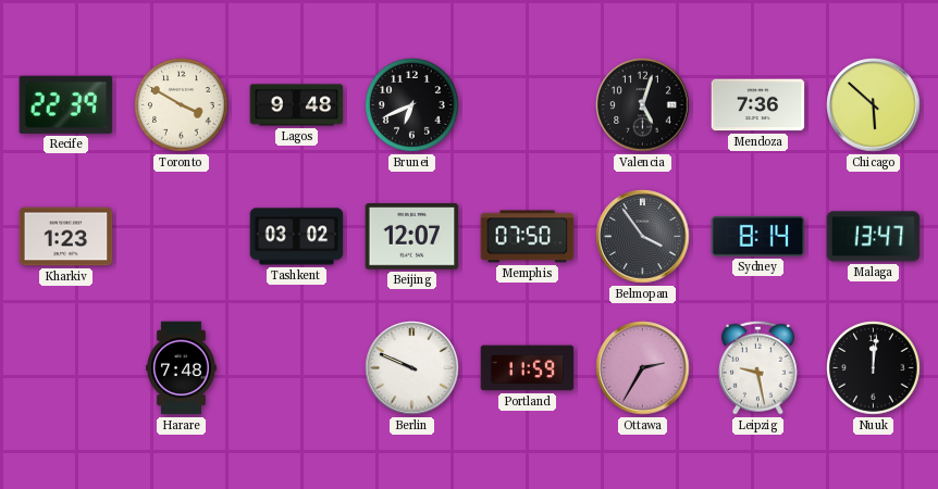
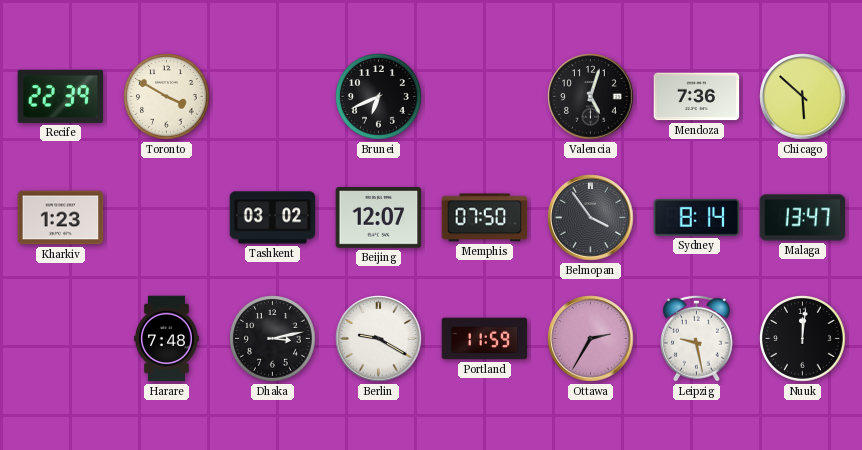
Lagos: 9:48 -> none
Dhaka: none -> 3:13
Berlin: 9:49 -> 9:20
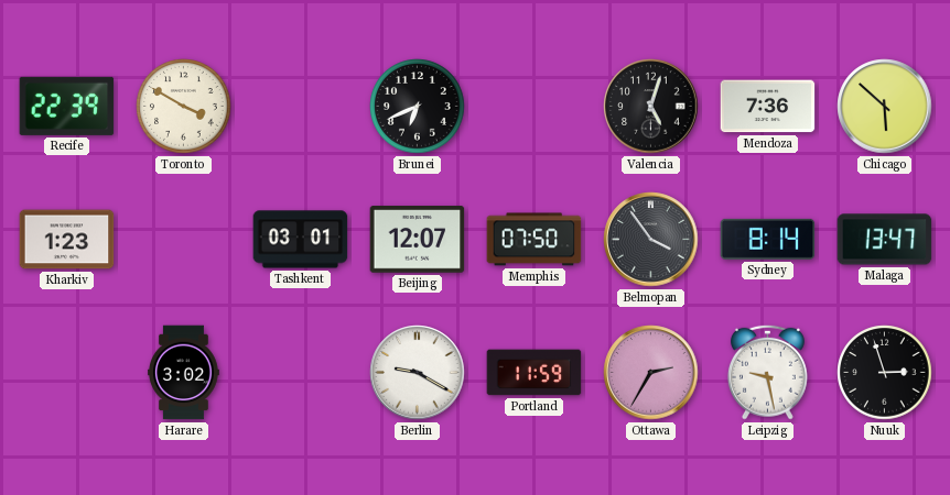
Tashkent: 03:02 -> 03:01
Harare: 7:48 -> 3:02
Dhaka: 3:13 -> none
Nuuk: 12:01 -> 2:57
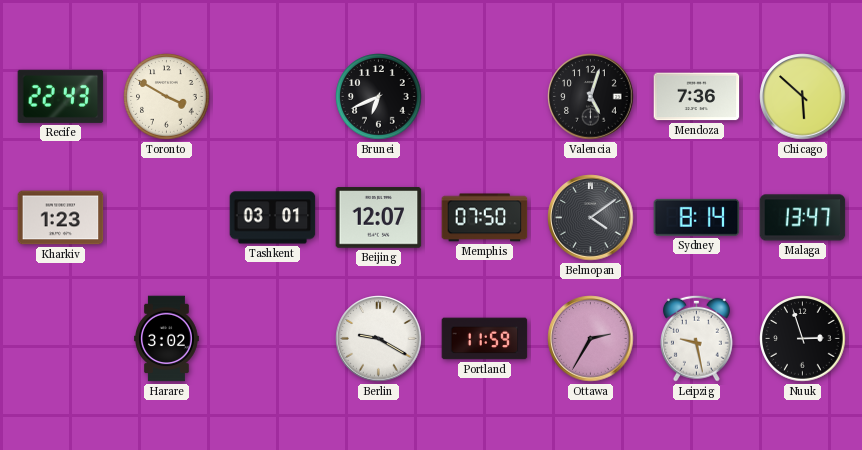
Recife: 22:39 -> 22:43
Belmopan: 3:54 -> 4:09
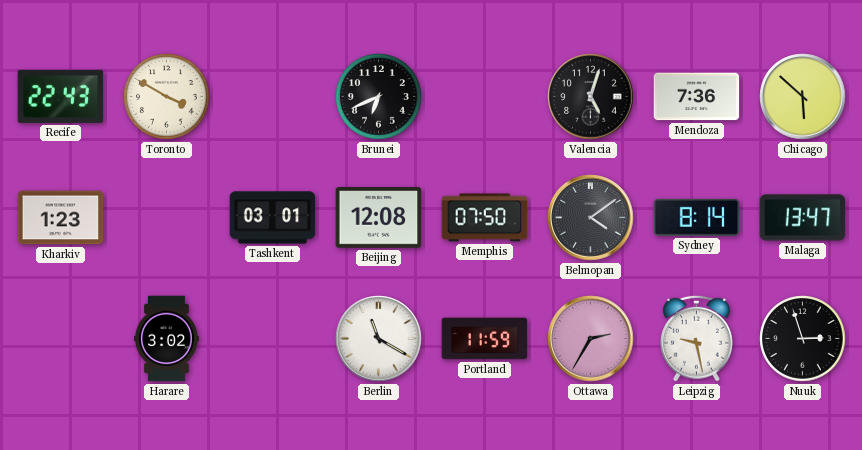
Beijing: 12:07 -> 12:08
Berlin: 9:20 -> 11:20
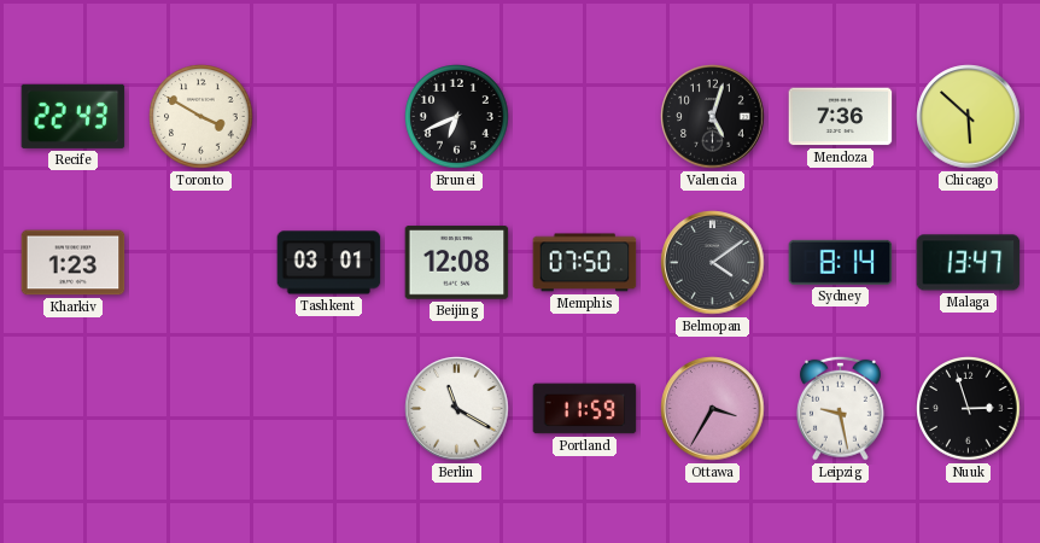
Harare: 3:02 -> none
Ottawa: 2:35 -> 3:35
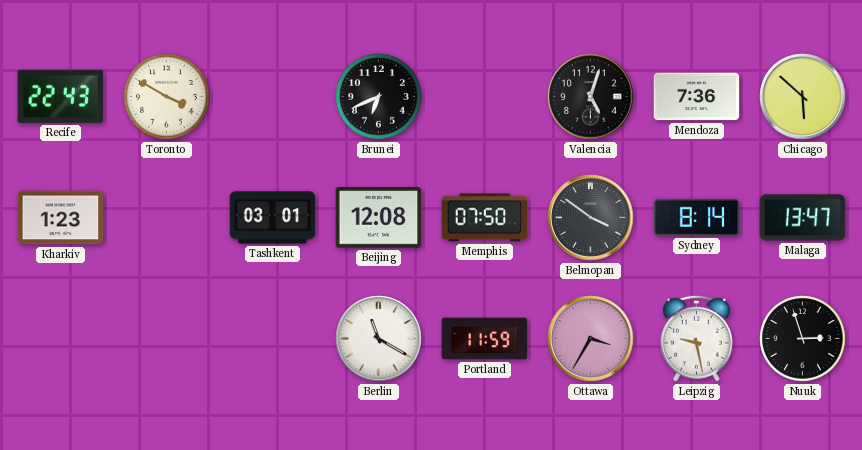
Belmopan: 4:09 -> 3:51
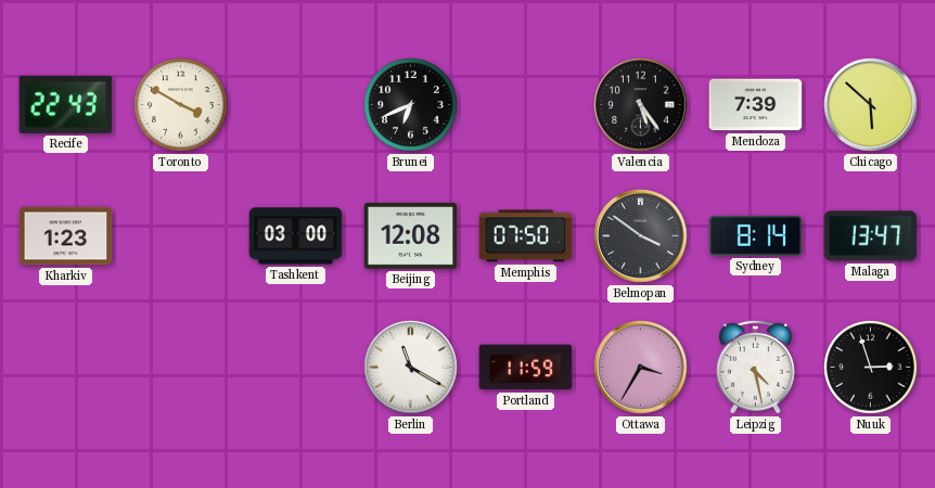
Valencia: 5:03 -> 5:24
Mendoza: 7:36 -> 7:39
Tashkent: 03:01 -> 03:00
Leipzig: 9:28 -> 4:28
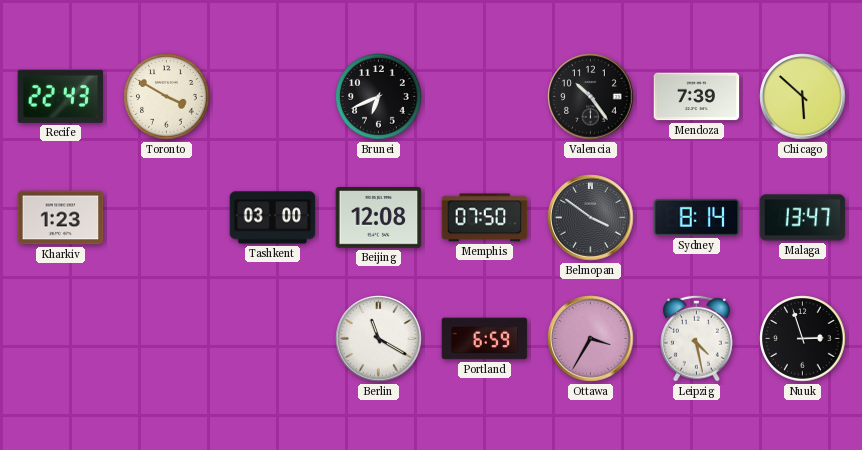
Valencia: 5:24 -> 10:24
Portland: 11:59 -> 6:59
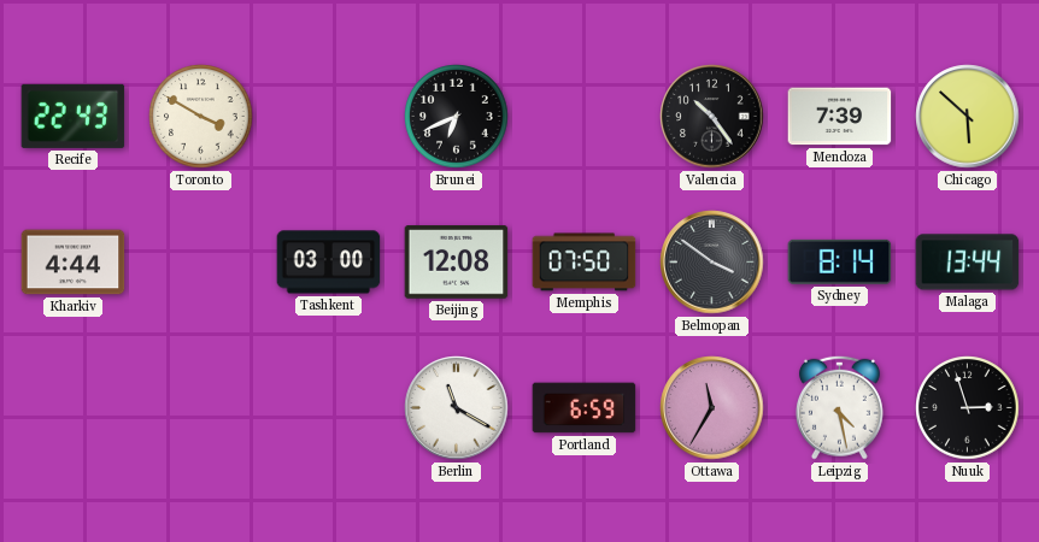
Kharkiv: 1:23 -> 4:44
Malaga: 13:47 -> 13:44
Ottawa: 3:35 -> 11:35
